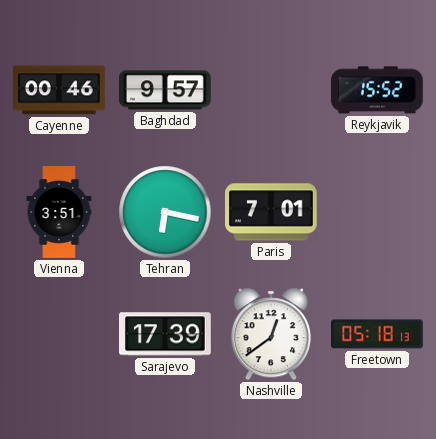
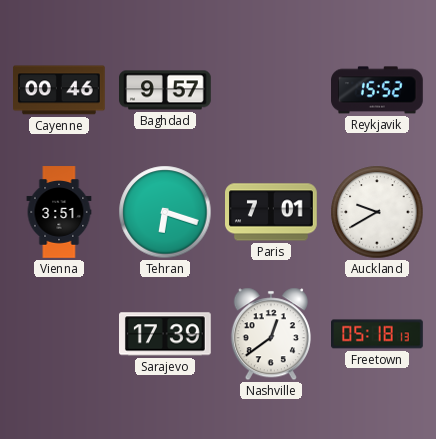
Tehran: 6:17 -> 6:18
Auckland: none -> 9:40
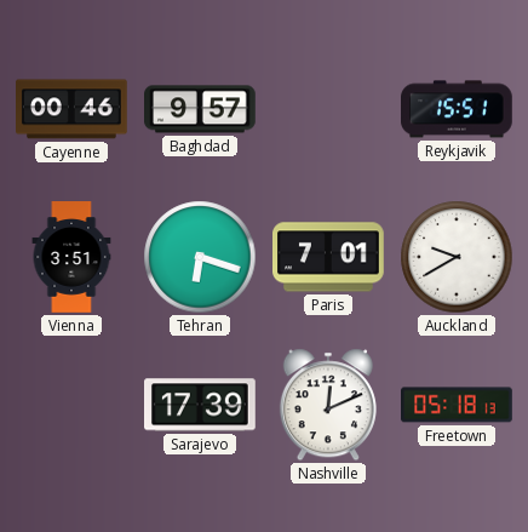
Reykjavik: 15:52 -> 15:51
Nashville: 12:39 -> 12:11
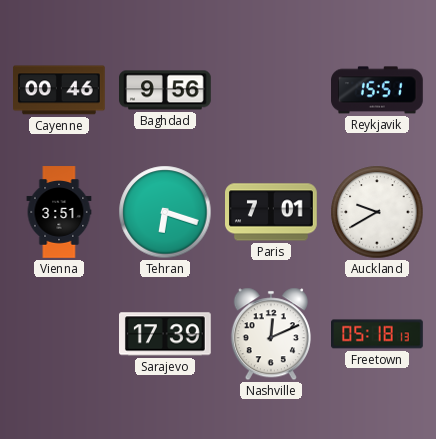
Baghdad: 9:57 -> 9:56
